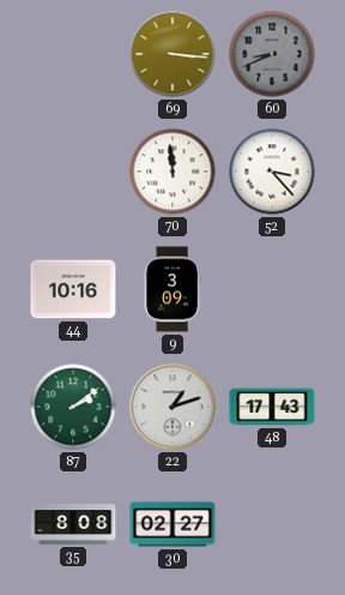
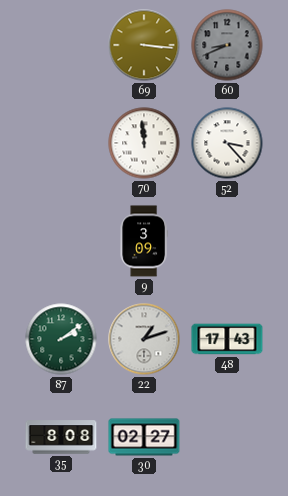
44: 10:16 -> none
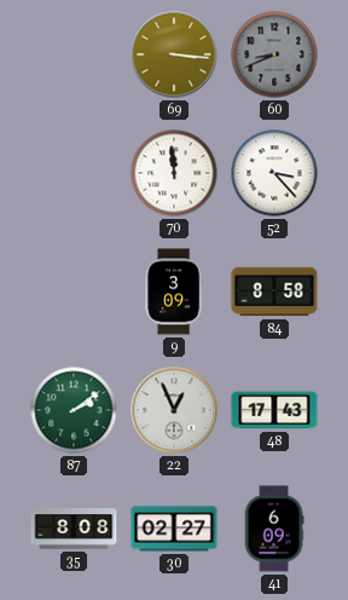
84: none -> 8:58
22: 1:12 -> 12:56
41: none -> 6:09
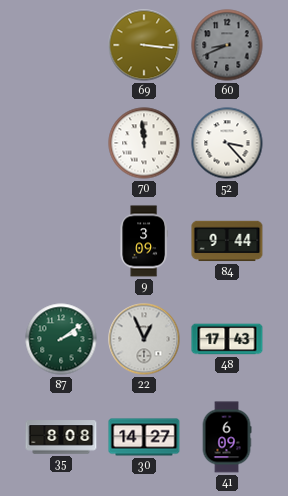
84: 8:58 -> 9:44
30: 02:27 -> 14:27
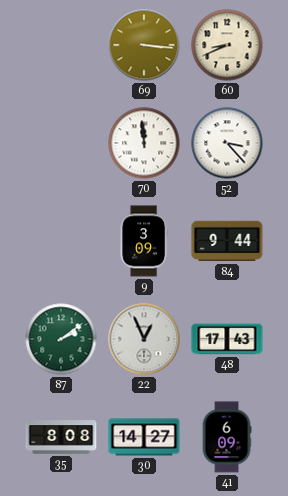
60 dial: grey -> cream
